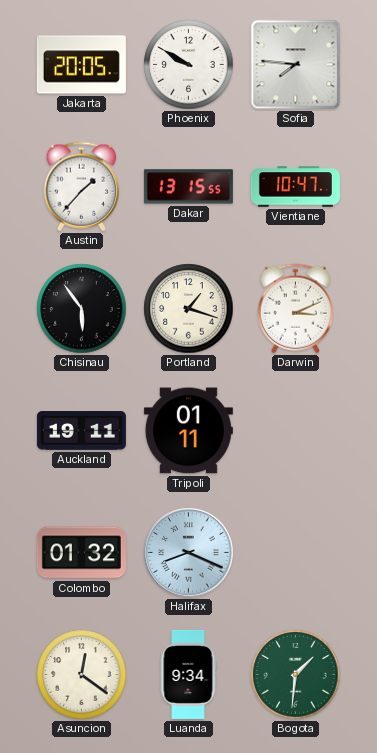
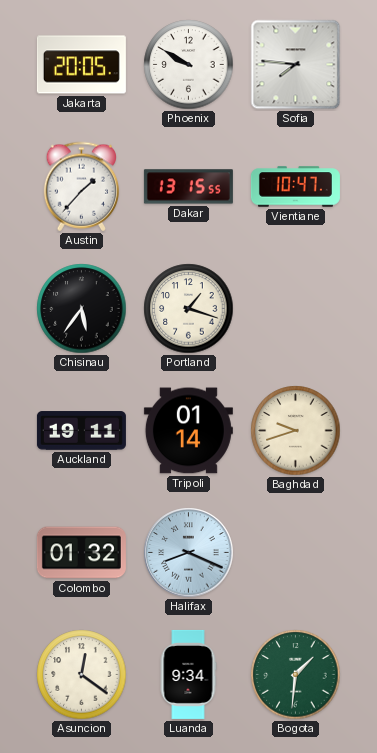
Chisinau: 5:54 -> 5:36
Darwin: 3:11 -> none
Tripoli: 01:11 -> 01:14
Baghdad: none -> 9:42
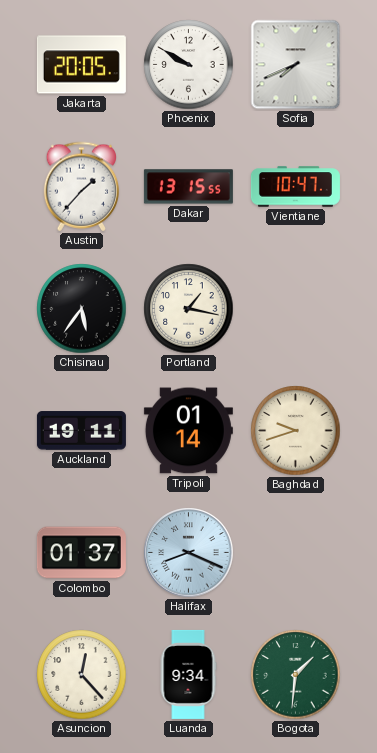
Sofia: 7:46 -> 7:41
Portland: 1:18 -> 1:17
Colombo: 01:32 -> 01:37
Asuncion: 12:21 -> 12:23
